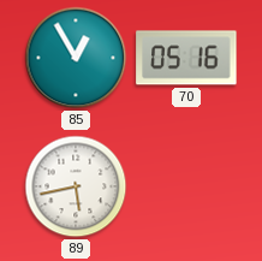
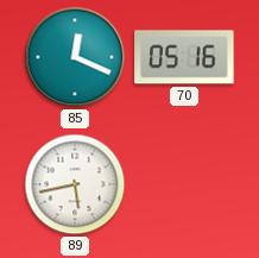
85: 12:55 -> 12:19
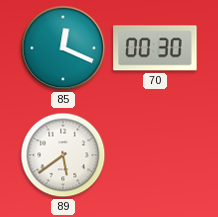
70: 05:16 -> 00:30
89: 5:43 -> 5:39
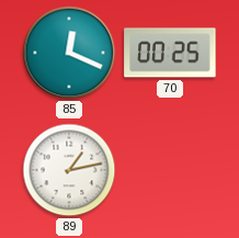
70: 00:30 -> 00:25
89: 5:39 -> 1:13
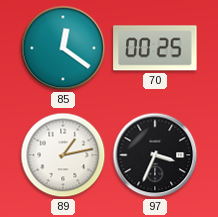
85: 12:19 -> 12:21
97: none -> 3:34
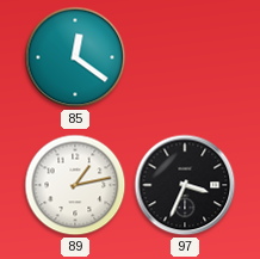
70: 00:25 -> none
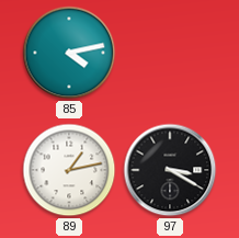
85: 12:21 -> 4:13
97: 3:34 -> 3:20
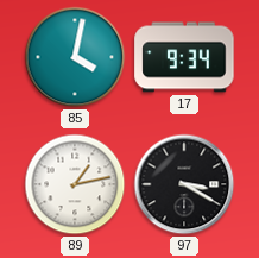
85: 4:13 -> 4:02
17: none -> 9:34
